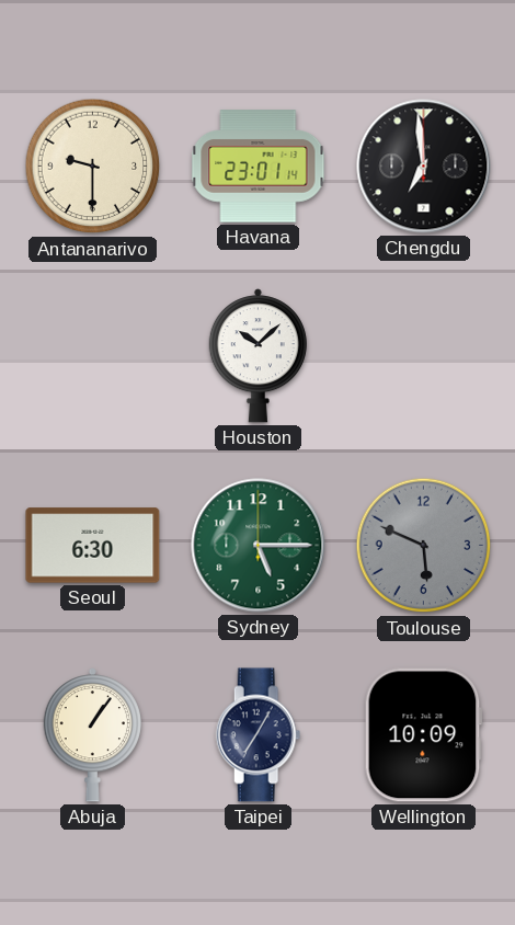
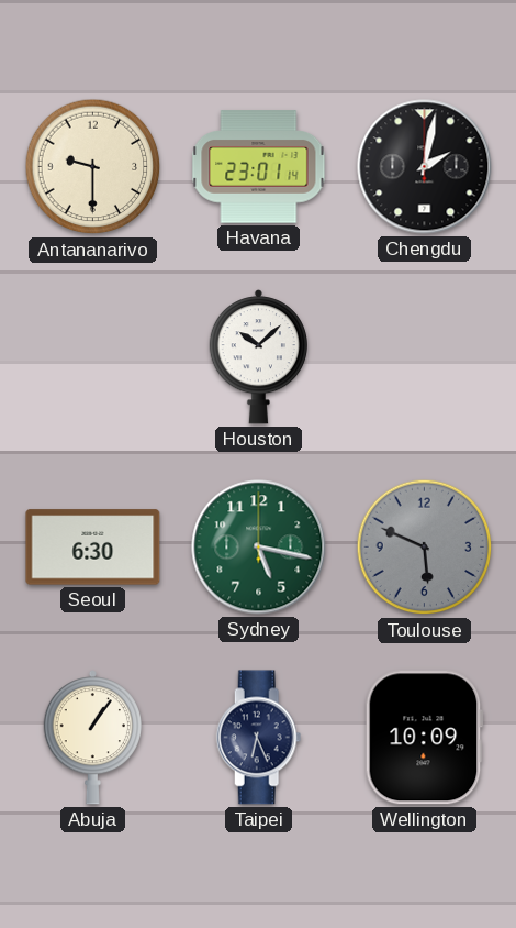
Chengdu: 6:59 -> 2:02
Sydney: 5:15 -> 5:17
Taipei: 7:05 -> 6:26
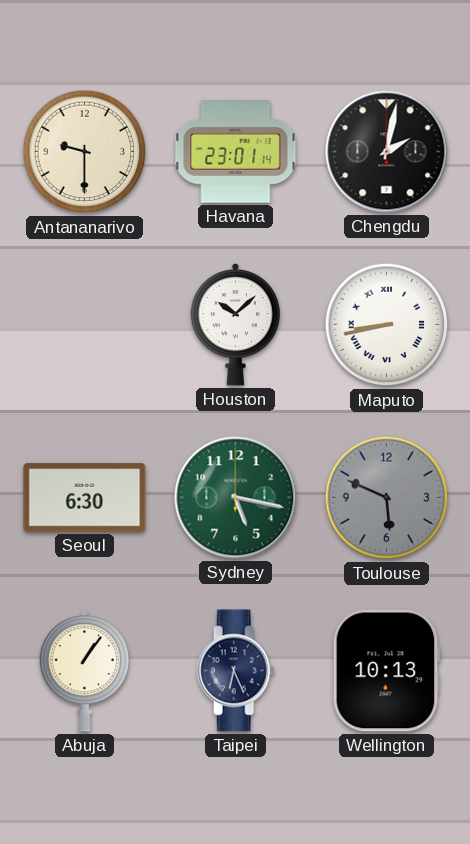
Maputo: none -> 8:43
Wellington: 10:09 -> 10:13
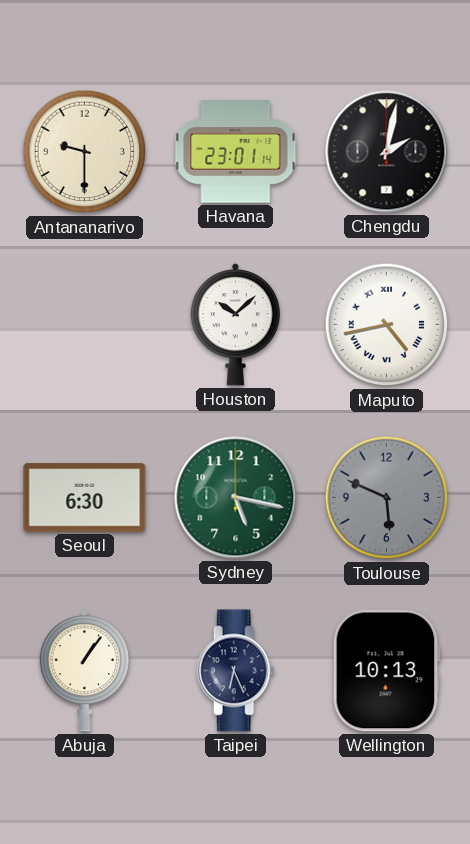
Maputo: 8:43 -> 4:43
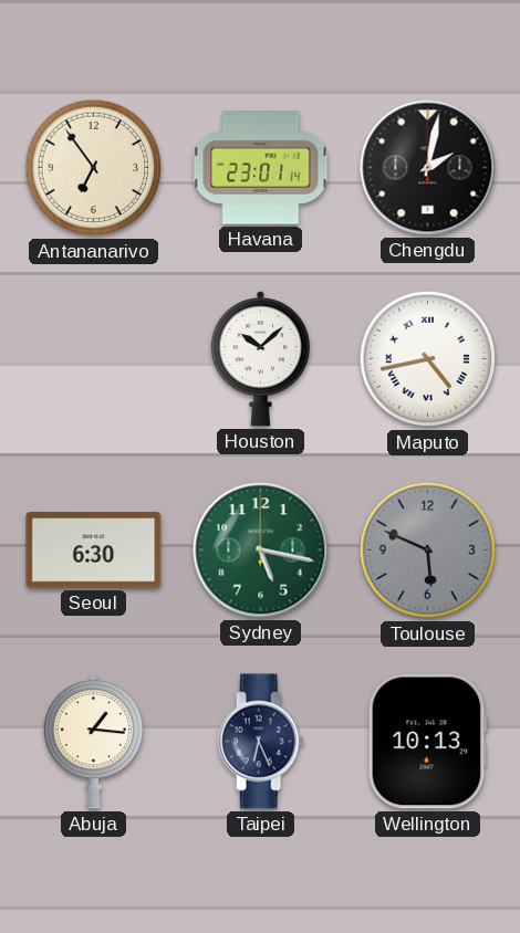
Antananarivo: 9:30 -> 6:54
Abuja: 1:06 -> 1:16
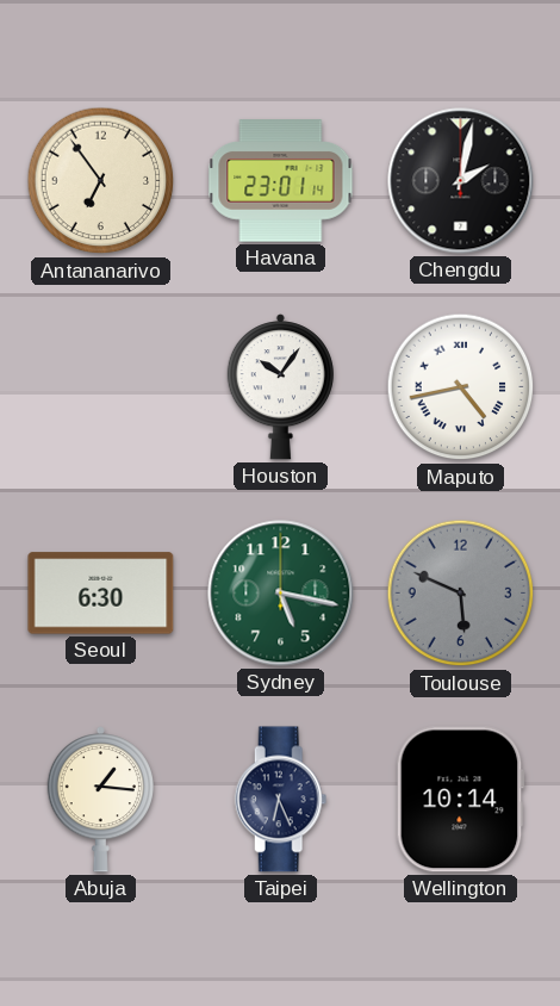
Houston: 10:08 -> 10:06
Wellington: 10:13 -> 10:14
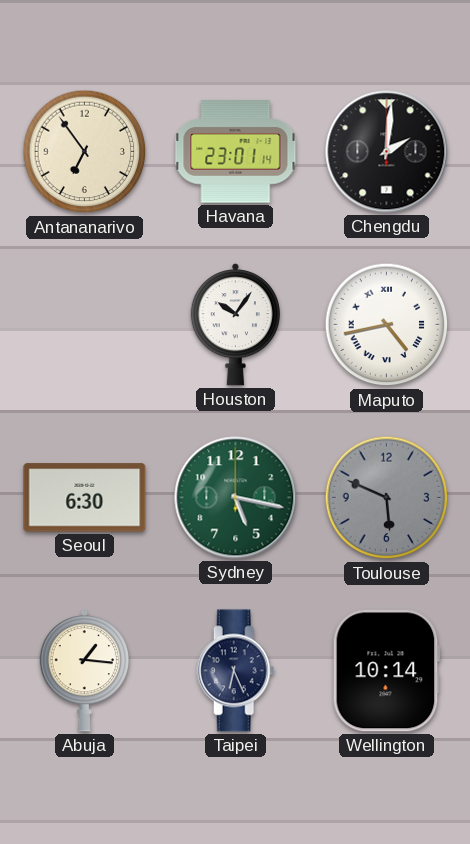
Chengdu: 2:02 -> 2:01
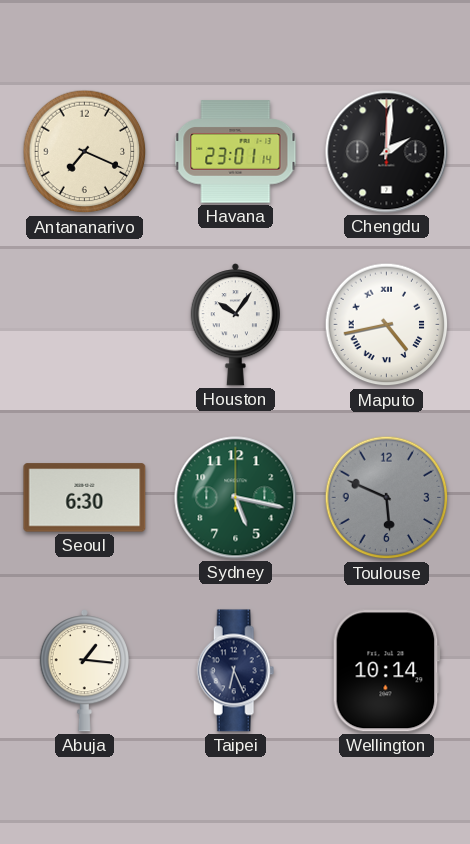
Antananarivo: 6:54 -> 7:19
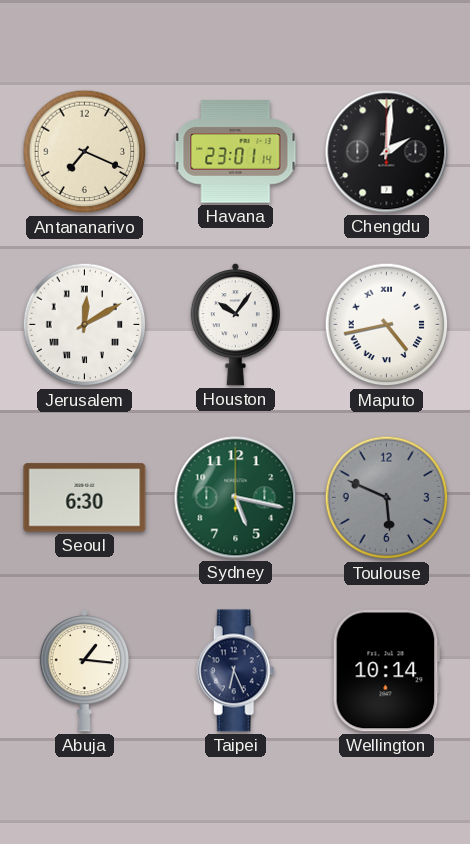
Jerusalem: none -> 12:10
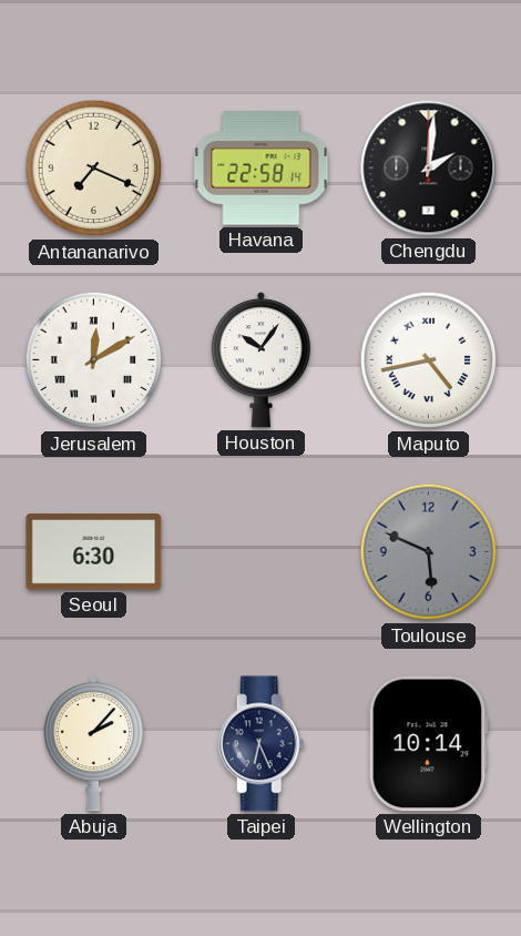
Havana: 23:01 -> 22:58
Sydney: 5:17 -> none
Abuja: 1:16 -> 2:07
